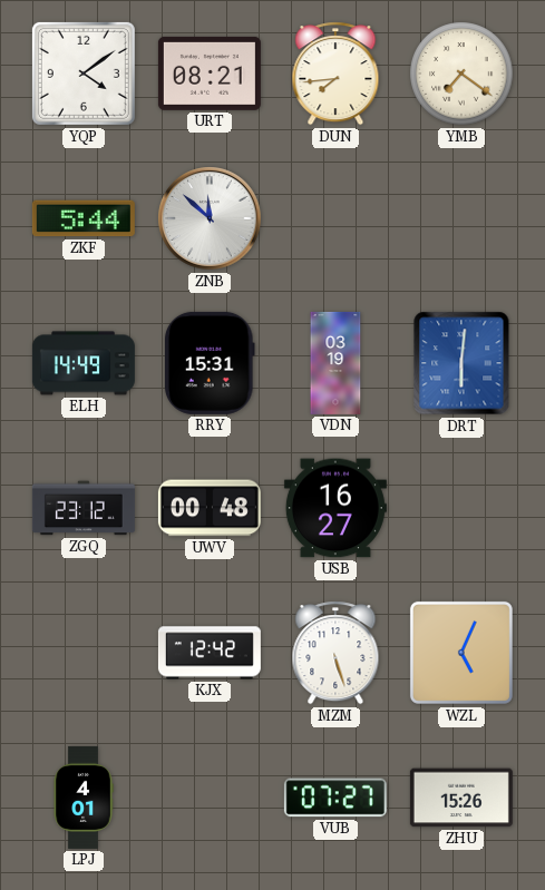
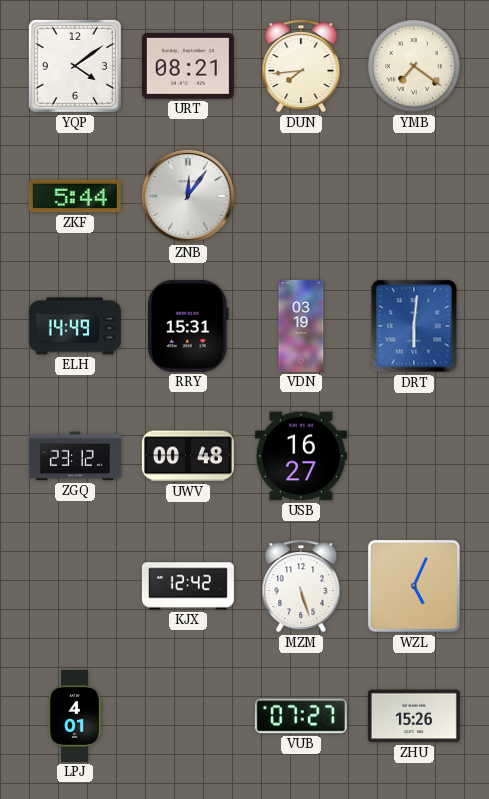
ZNB: 11:52 -> 12:06
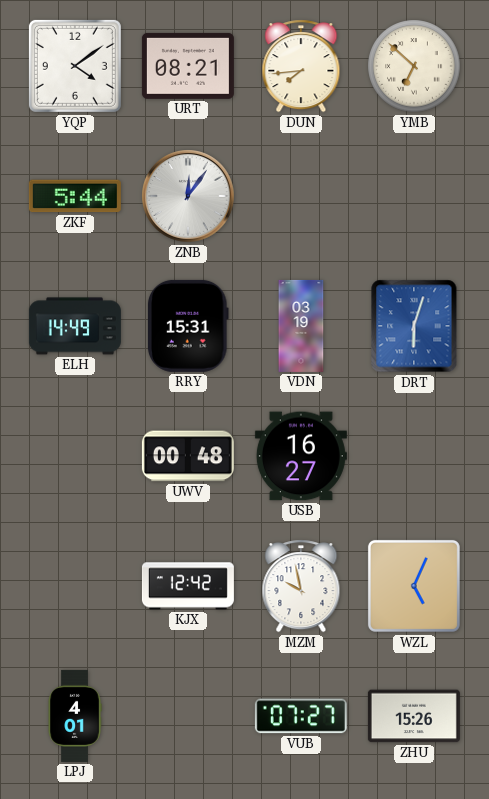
YMB: 7:21 -> 6:52
DRT: 6:01 -> 6:03
ZGQ: 23:12 -> none
MZM: 5:27 -> 9:58
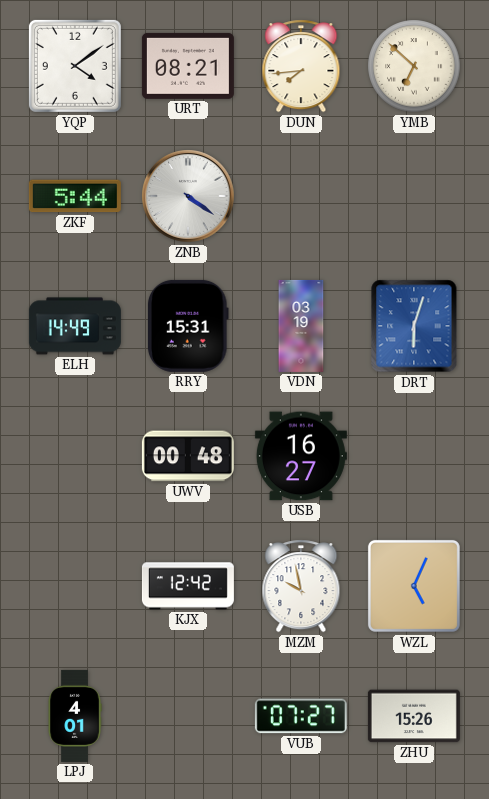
ZNB: 12:06 -> 4:21
